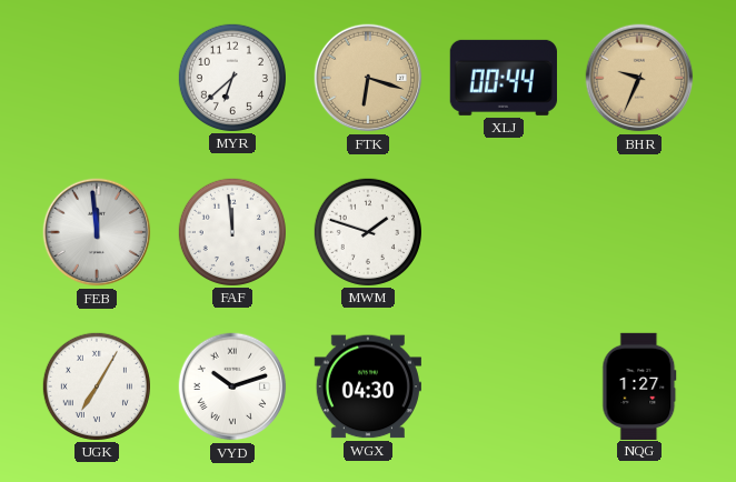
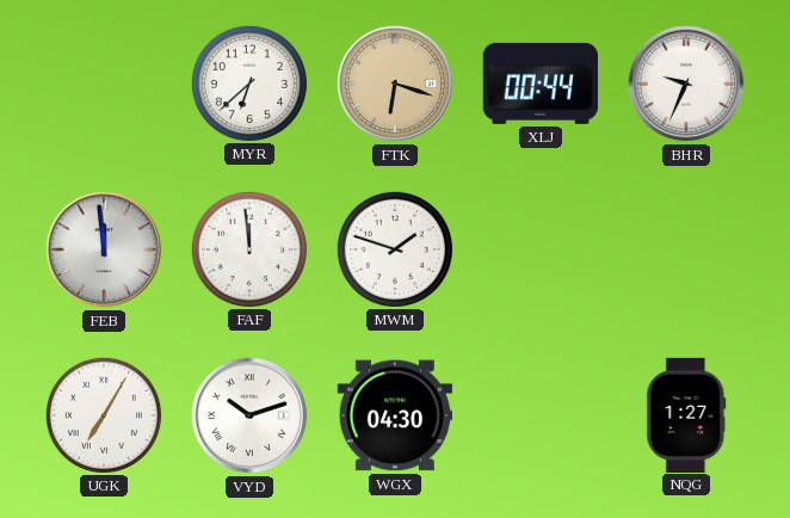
BHR dial: champagne -> white
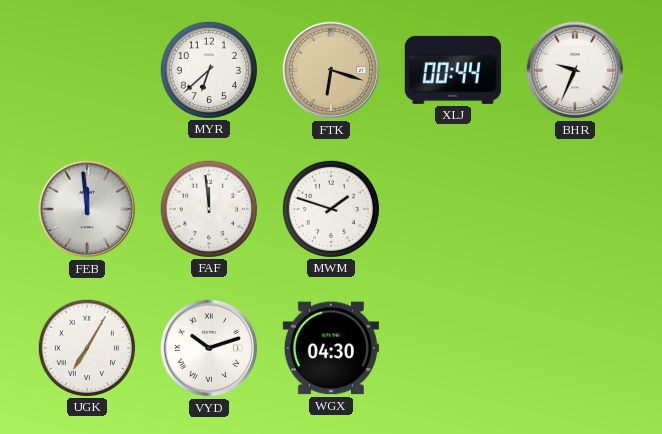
NQG: 1:27 -> none
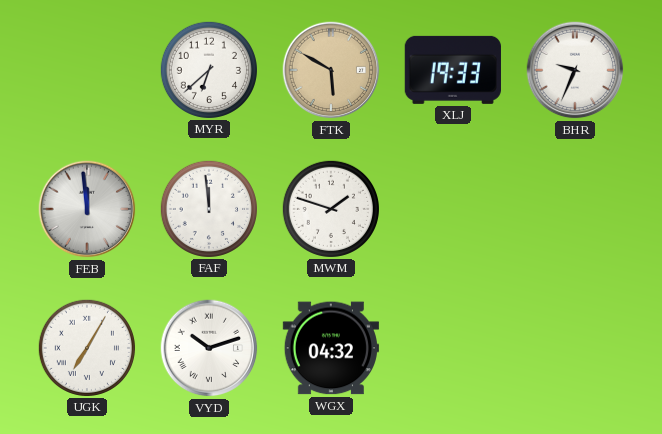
FTK: 6:18 -> 5:50
XLJ: 00:44 -> 19:33
WGX: 04:30 -> 04:32
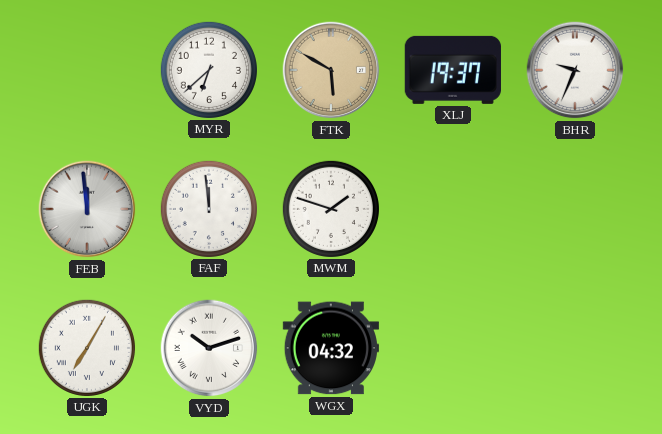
XLJ: 19:33 -> 19:37
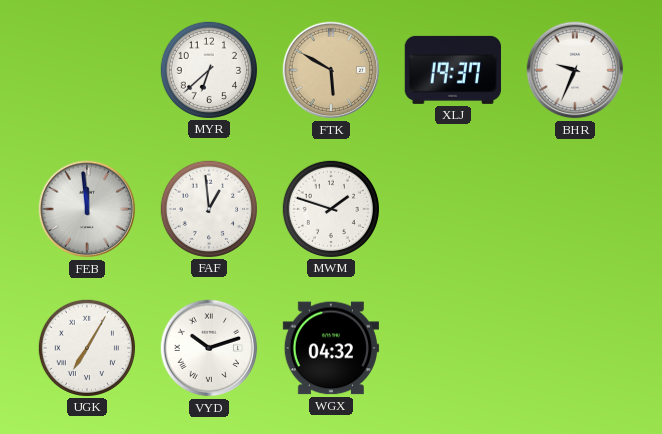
FAF: 11:59 -> 12:59
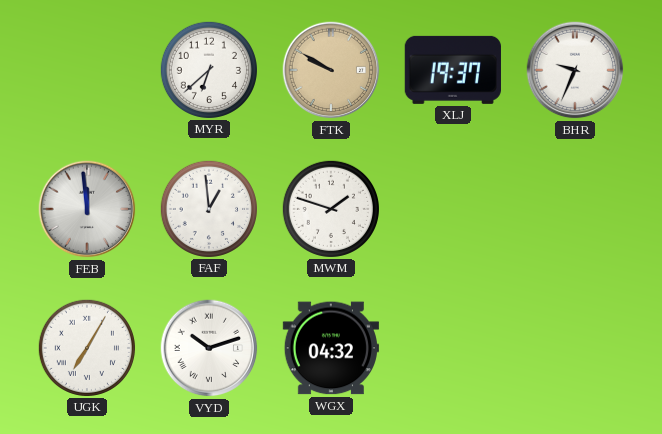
FTK: 5:50 -> 9:50
